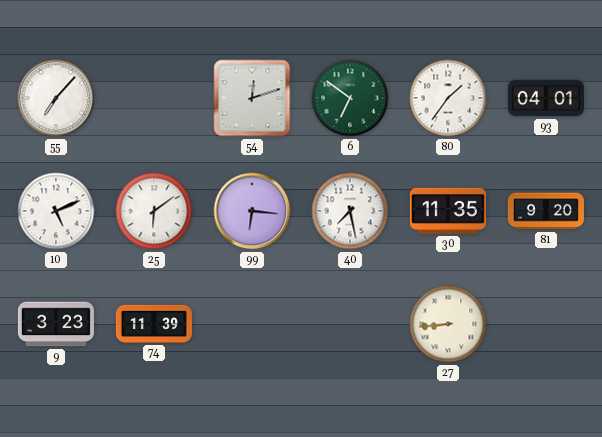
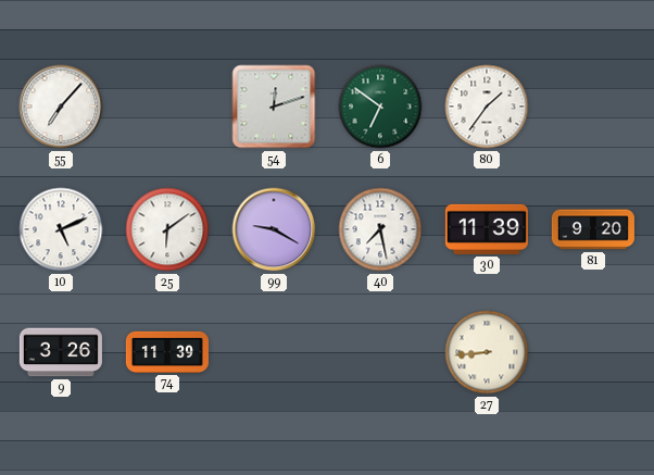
93: 04:01 -> none
99: 6:16 -> 9:20
30: 11:35 -> 11:39
9: 3:23 -> 3:26
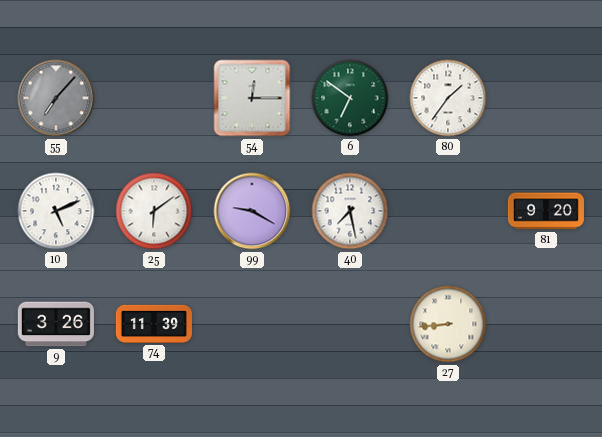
55 dial: white -> grey
54: 12:12 -> 12:15
30: 11:39 -> none
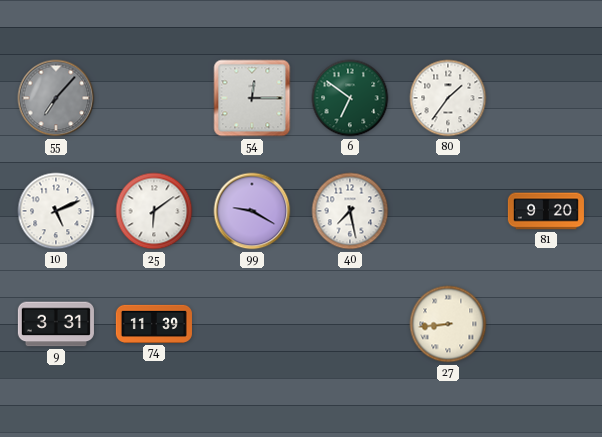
9: 3:26 -> 3:31
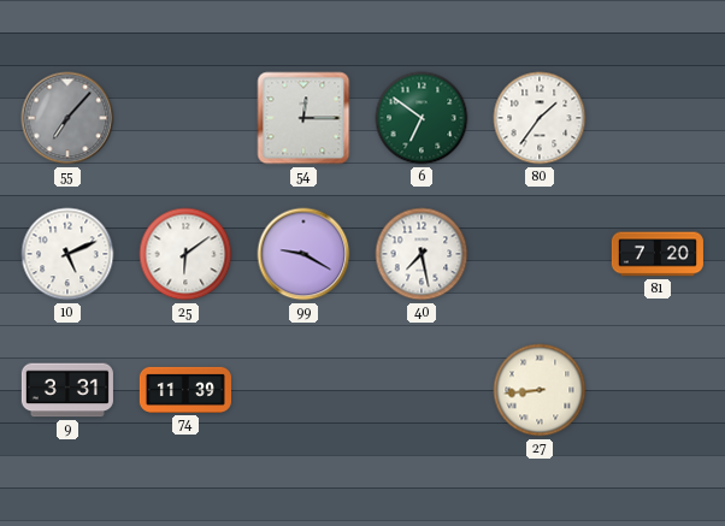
81: 9:20 -> 7:20
